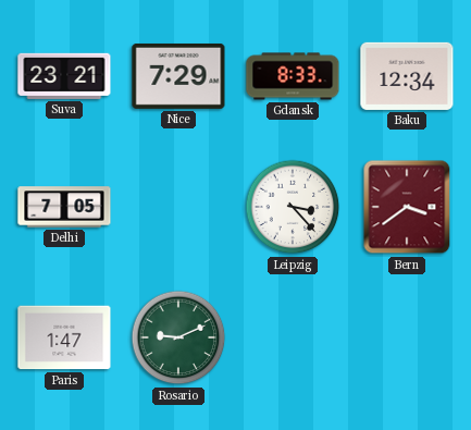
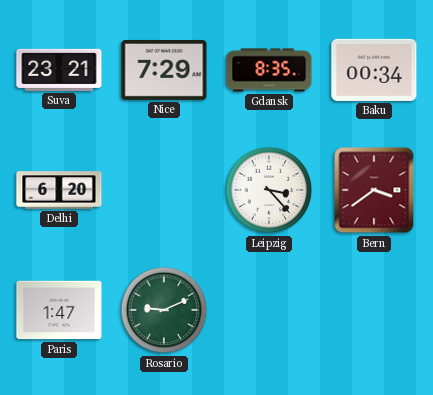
Gdansk: 8:33 -> 8:35
Baku: 12:34 -> 00:34
Delhi: 7:05 -> 6:20
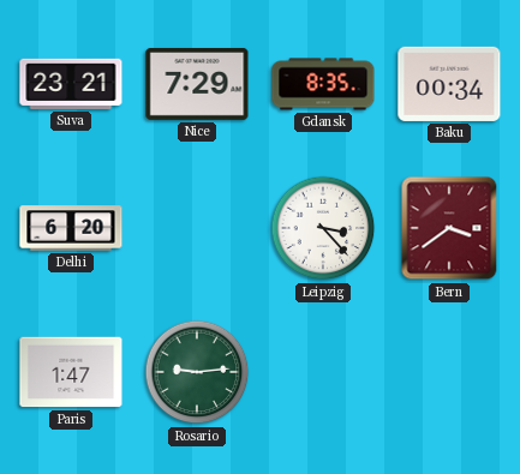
Rosario: 9:11 -> 9:14
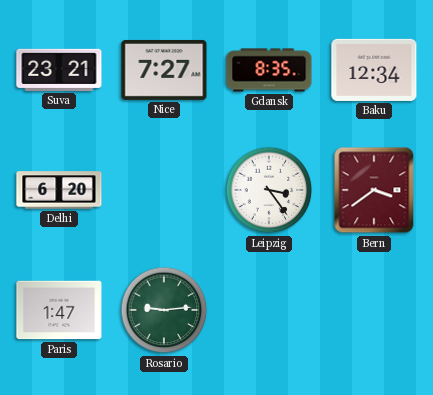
Nice: 7:29 -> 7:27
Baku: 00:34 -> 12:34
Leipzig: 3:23 -> 3:24
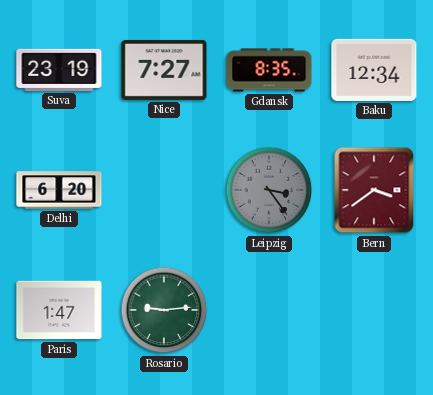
Suva: 23:21 -> 23:19
Leipzig dial: white -> grey
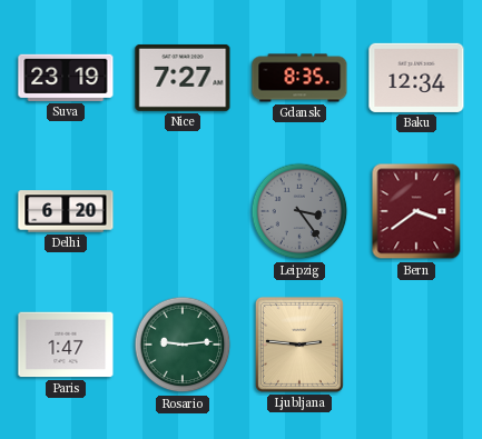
Ljubljana: none -> 2:46
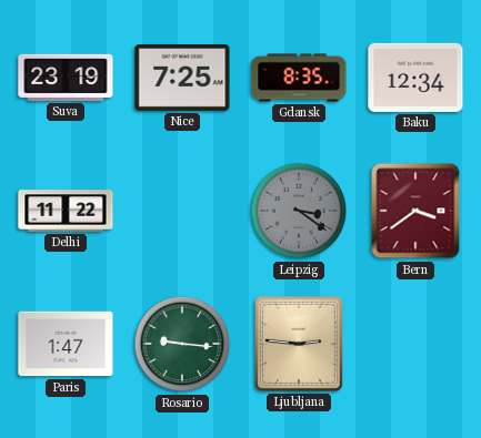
Nice: 7:27 -> 7:25
Delhi: 6:20 -> 11:22
Leipzig: 3:24 -> 3:21
Rosario: 9:14 -> 9:16
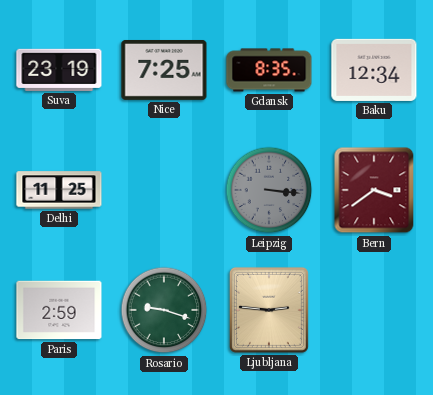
Delhi: 11:22 -> 11:25
Leipzig: 3:21 -> 3:16
Paris: 1:47 -> 2:59
Rosario: 9:16 -> 9:18
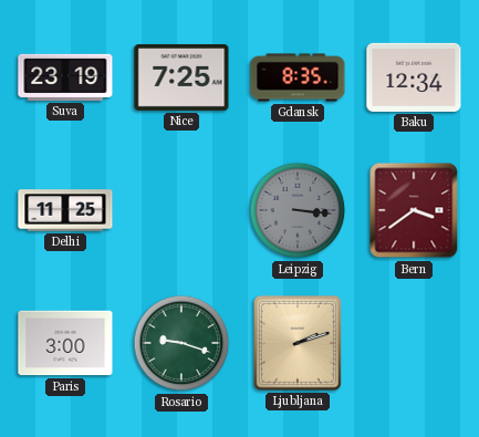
Paris: 2:59 -> 3:00
Ljubljana: 2:46 -> 2:12
